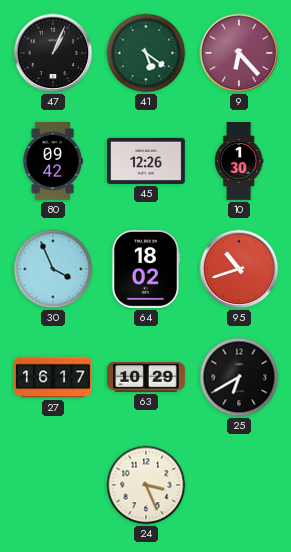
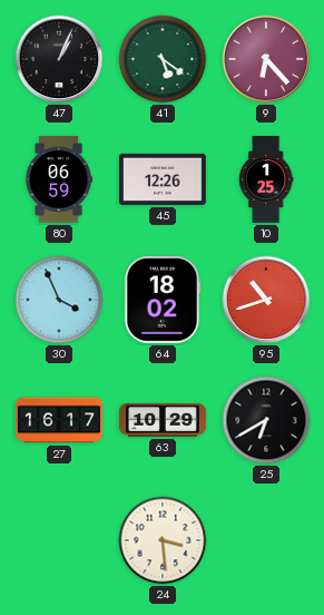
80: 09:42 -> 06:59
10: 1:30 -> 1:25
24: 3:26 -> 3:29
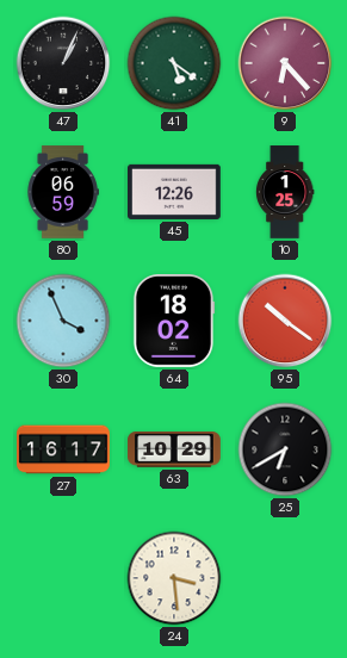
95: 10:42 -> 10:21
